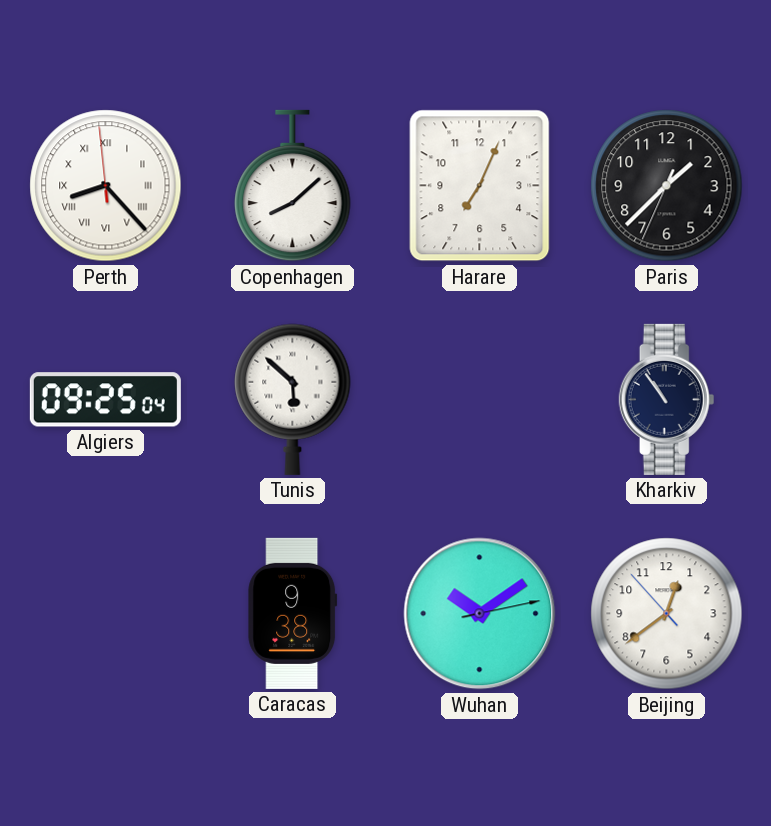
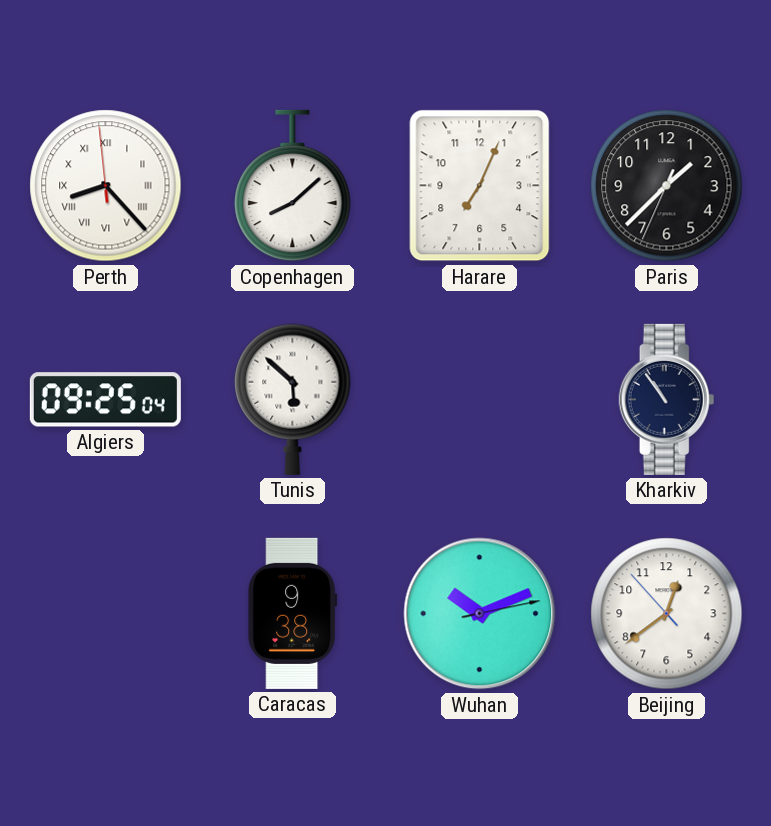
Wuhan: 10:09 -> 10:11
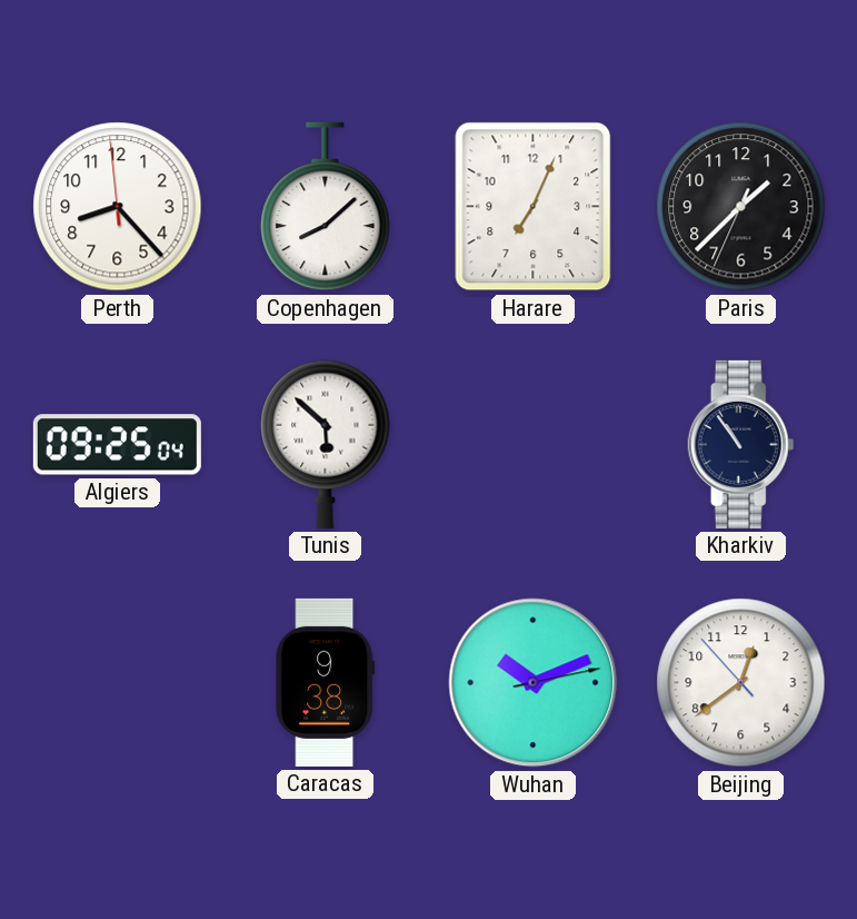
Perth numerals: Roman -> Arabic
